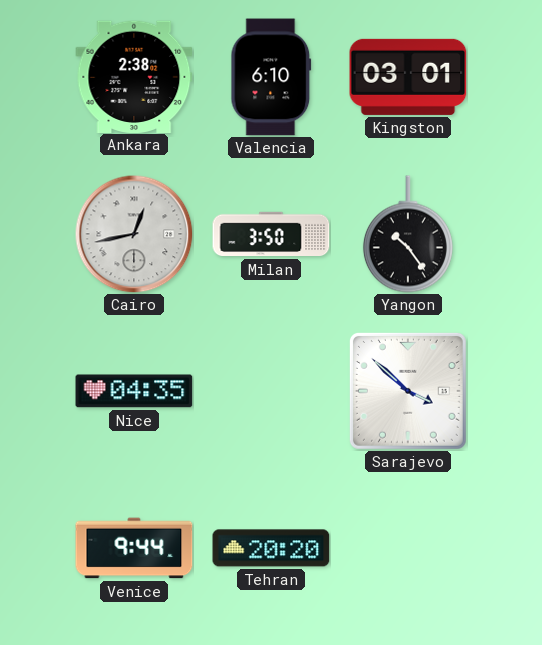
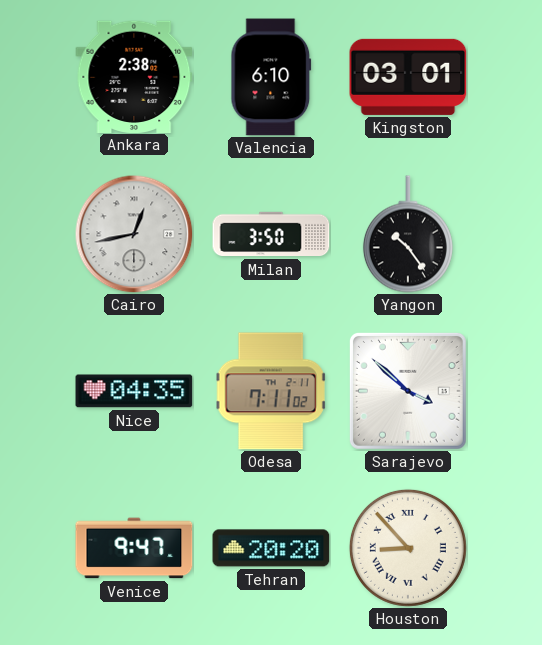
Odesa: none -> 7:11
Venice: 9:44 -> 9:47
Houston: none -> 8:53
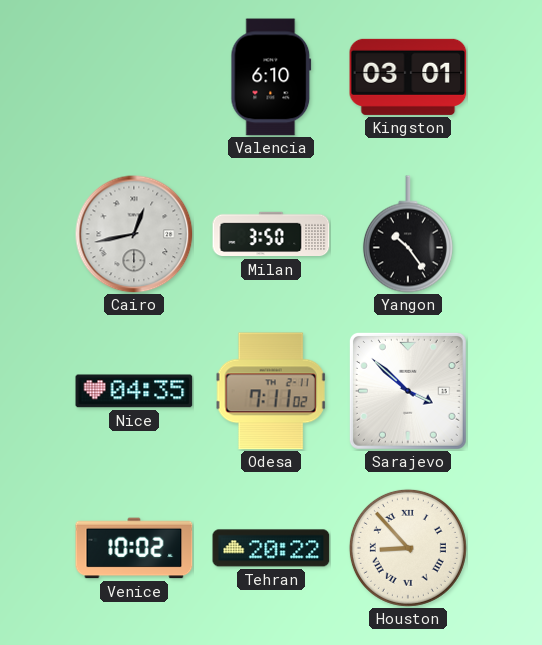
Ankara: 2:38 -> none
Venice: 9:47 -> 10:02
Tehran: 20:20 -> 20:22
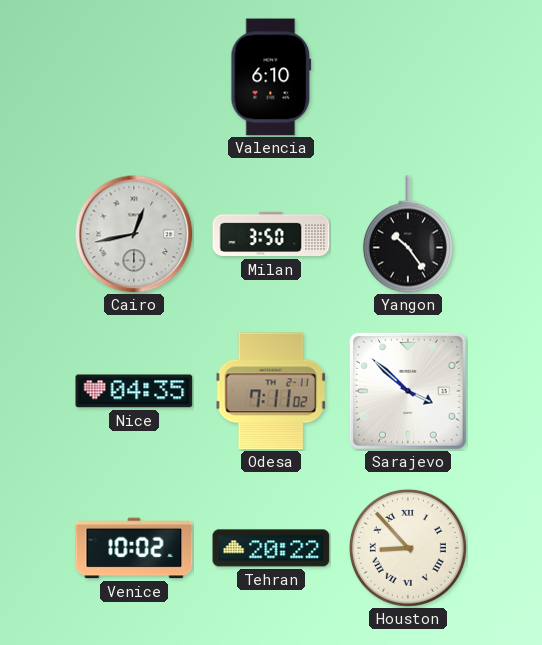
Kingston: 03:01 -> none
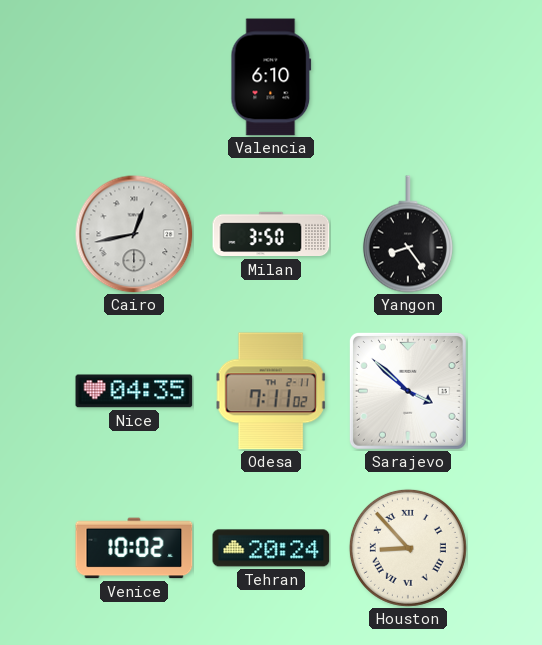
Yangon: 10:24 -> 8:24
Tehran: 20:22 -> 20:24
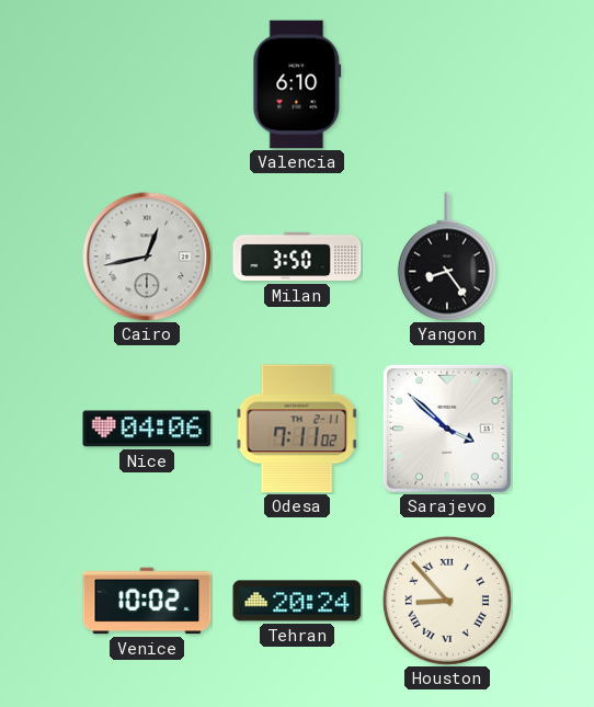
Nice: 04:35 -> 04:06
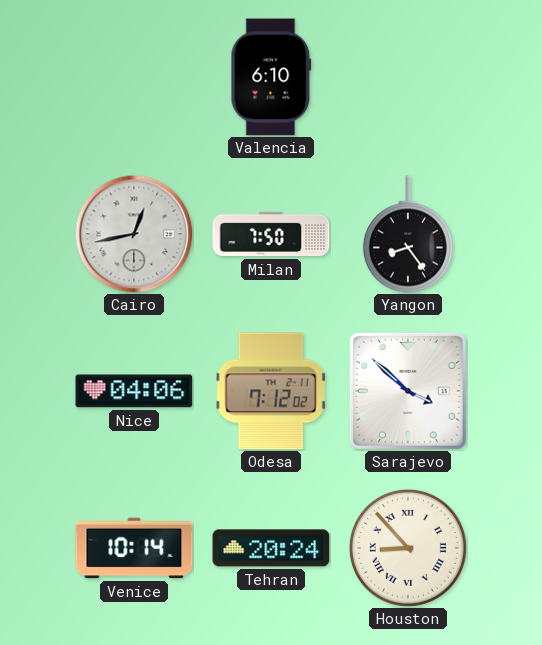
Milan: 3:50 -> 7:50
Odesa: 7:11 -> 7:12
Venice: 10:02 -> 10:14
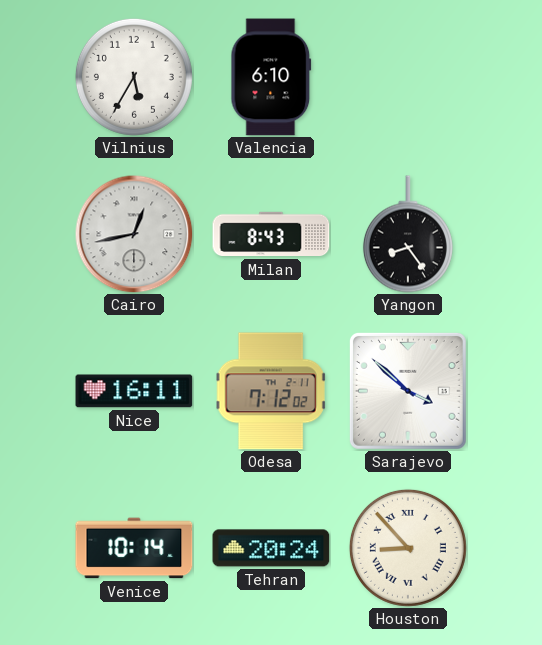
Vilnius: none -> 5:35
Milan: 7:50 -> 8:43
Nice: 04:06 -> 16:11
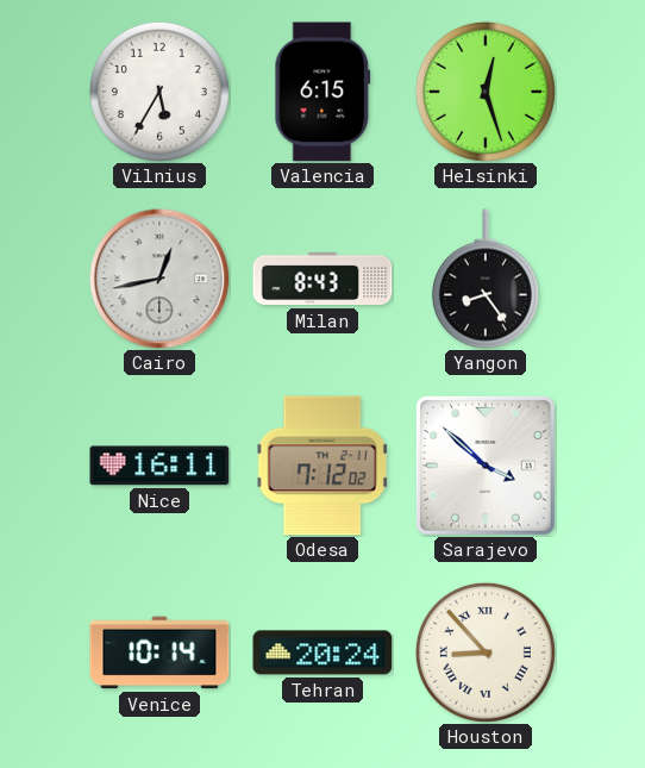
Valencia: 6:10 -> 6:15
Helsinki: none -> 12:27
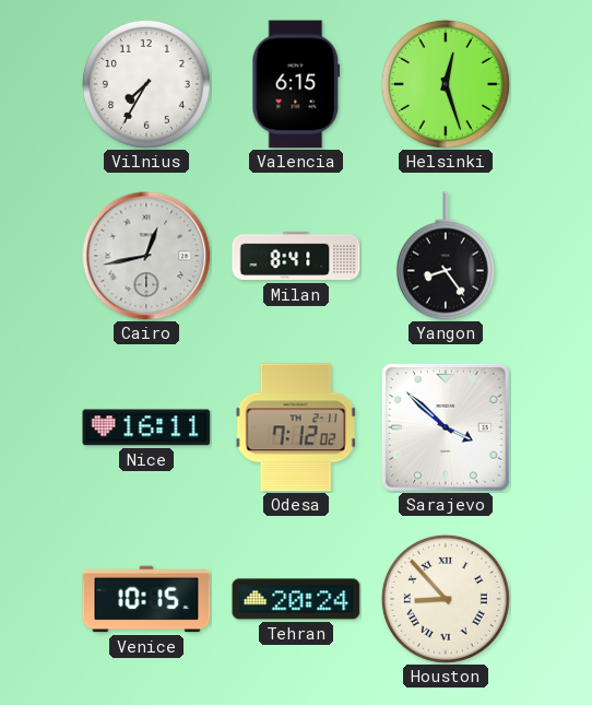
Vilnius: 5:35 -> 7:35
Milan: 8:43 -> 8:41
Venice: 10:14 -> 10:15
